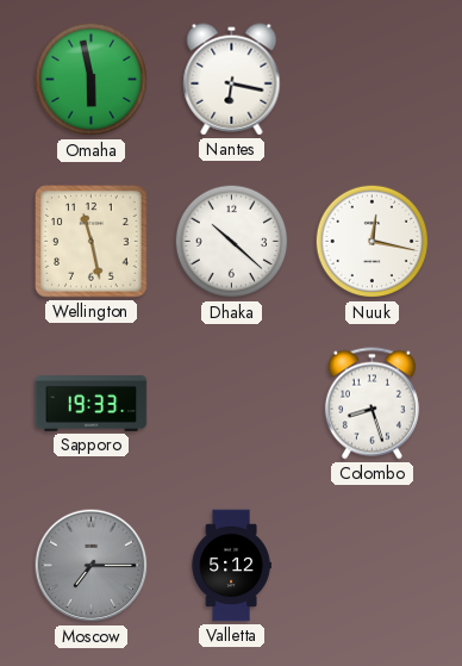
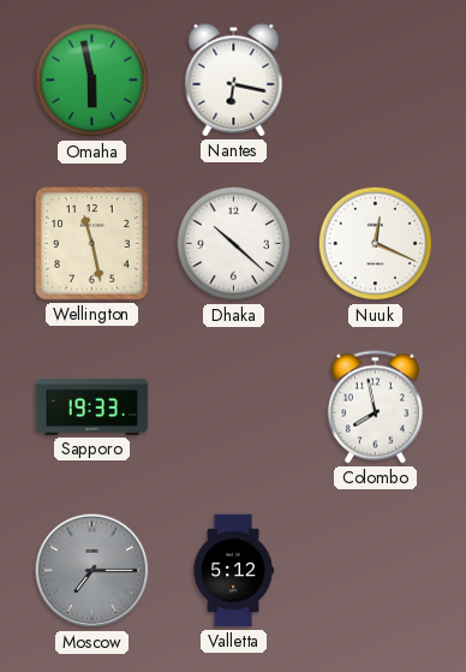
Nuuk: 12:17 -> 12:19
Colombo: 8:27 -> 7:58
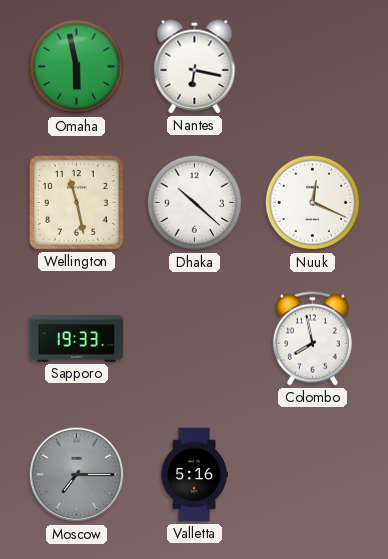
Valletta: 5:12 -> 5:16
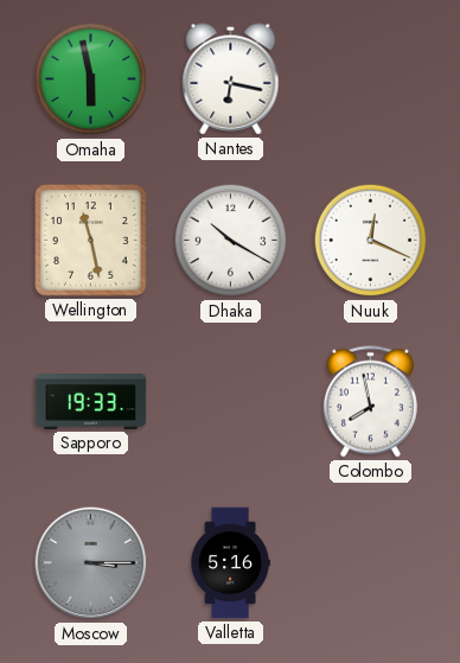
Dhaka: 10:22 -> 10:20
Moscow: 7:15 -> 3:15
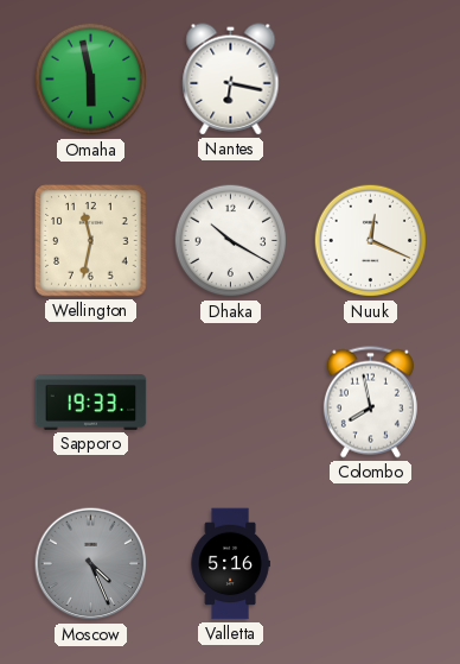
Wellington: 11:28 -> 11:32
Moscow: 3:15 -> 4:26
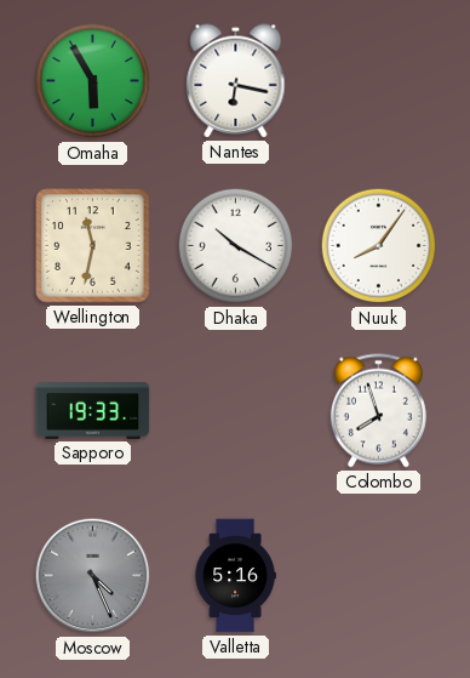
Omaha: 5:58 -> 5:55
Nuuk: 12:19 -> 8:06
Colombo: 7:58 -> 7:57
